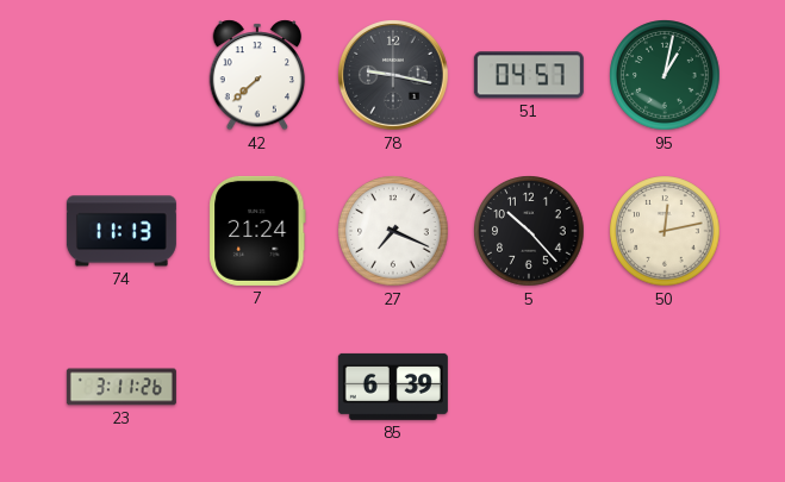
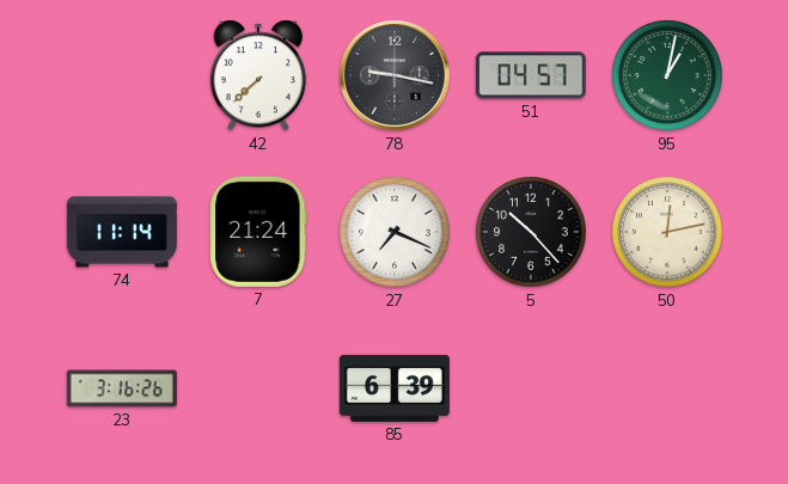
74: 11:13 -> 11:14
23: 3:11 -> 3:16
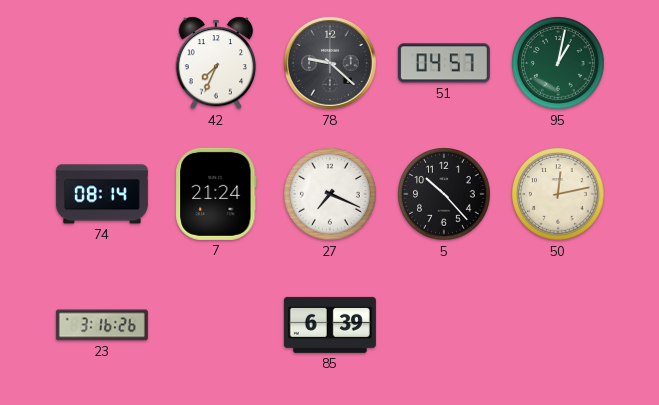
42: 7:38 -> 7:34
78: 9:17 -> 9:22
74: 11:14 -> 08:14
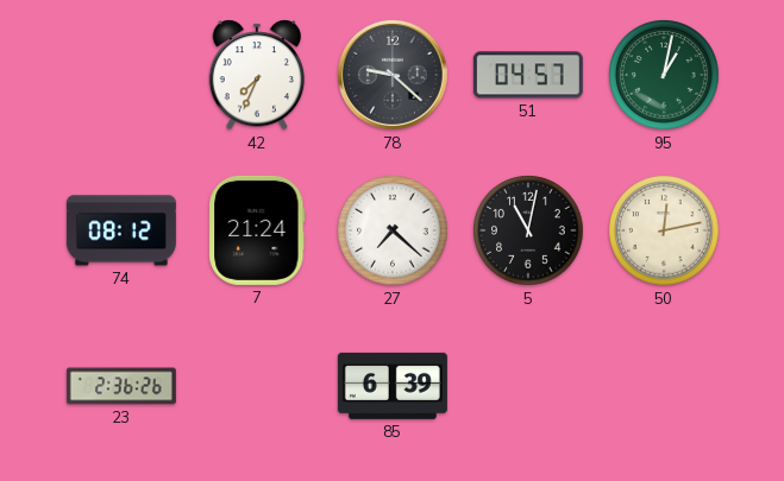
74: 08:14 -> 08:12
27: 7:19 -> 7:22
5: 10:23 -> 11:02
23: 3:16 -> 2:36
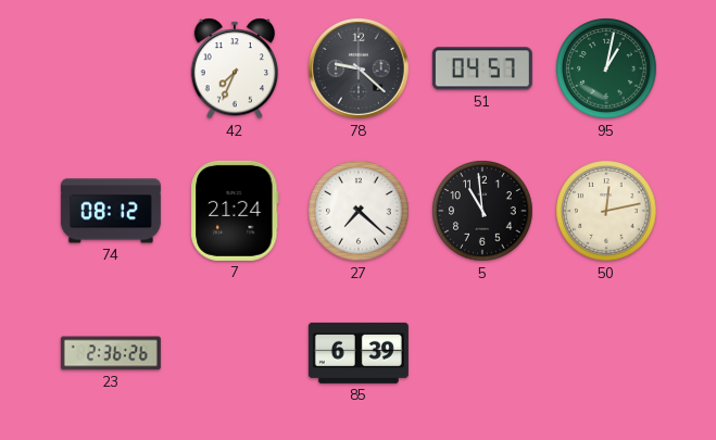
5: 11:02 -> 10:59
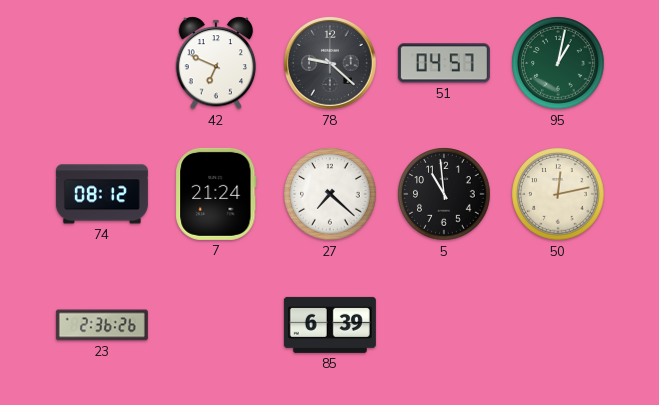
42: 7:34 -> 6:49
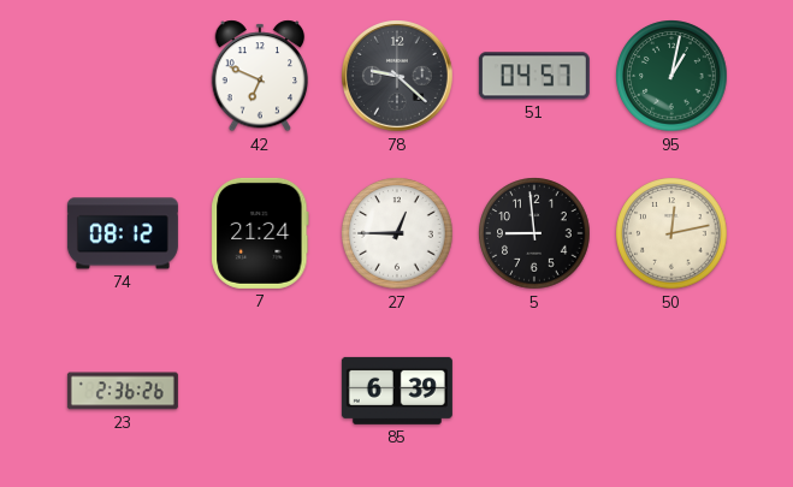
27: 7:22 -> 12:45
5: 10:59 -> 8:59
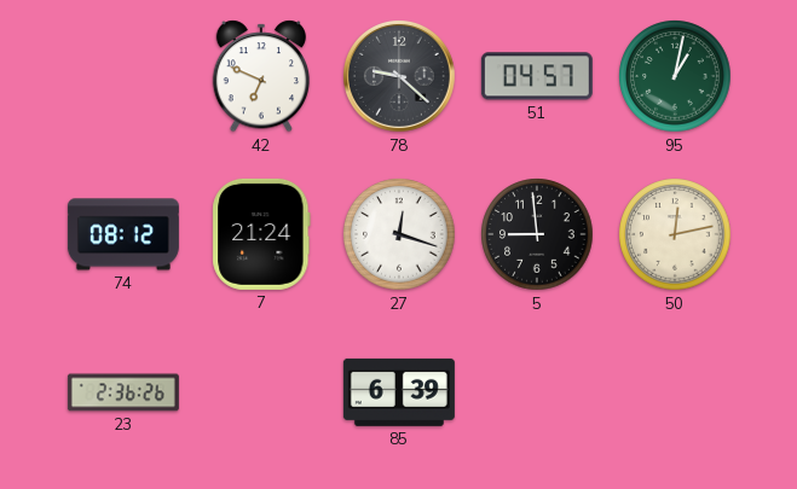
27: 12:45 -> 12:18
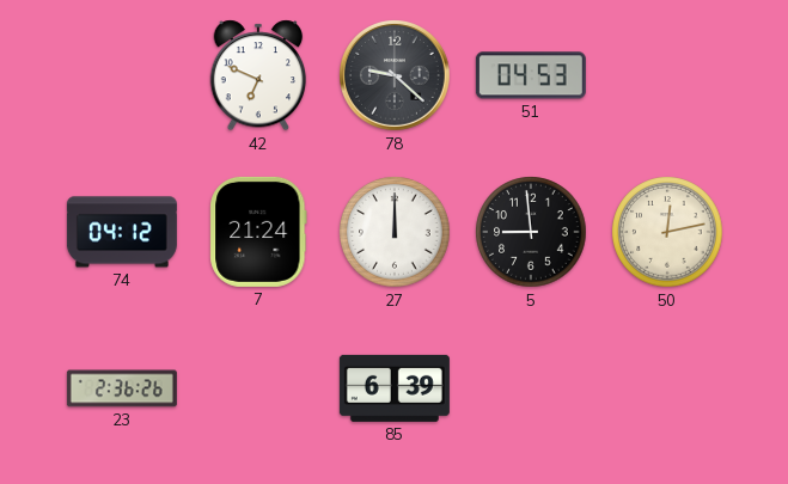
51: 04:57 -> 04:53
95: 1:02 -> none
74: 08:12 -> 04:12
27: 12:18 -> 12:00
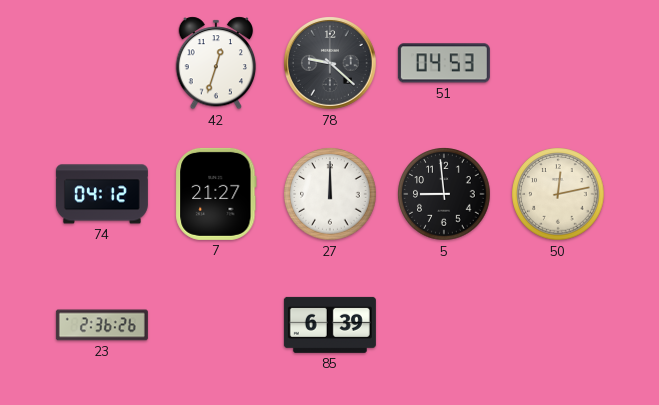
42: 6:49 -> 12:33
7: 21:24 -> 21:27
